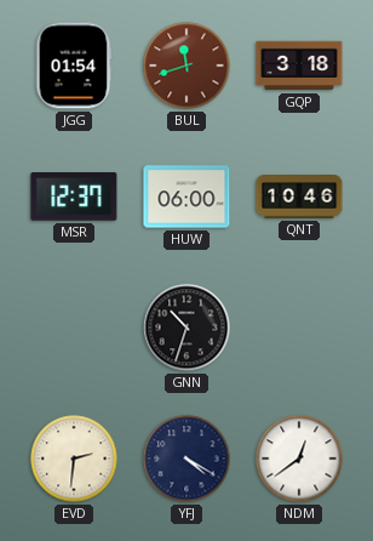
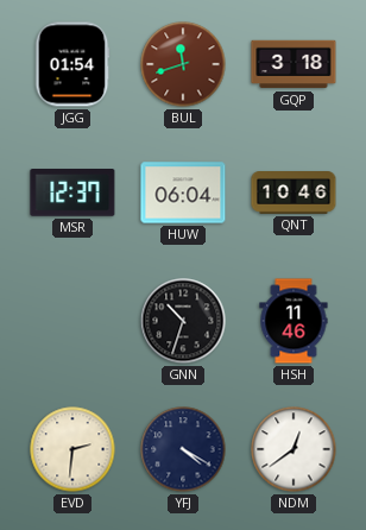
HUW: 06:00 -> 06:04
HSH: none -> 11:46
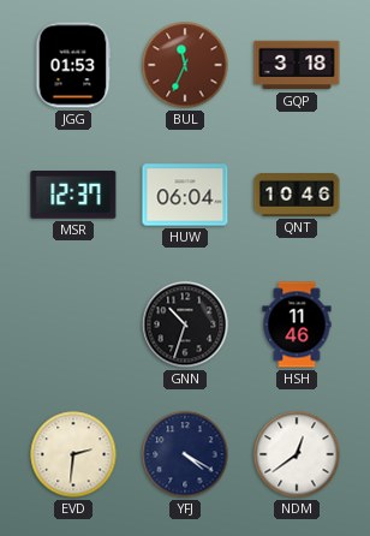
JGG: 01:54 -> 01:53
BUL: 11:42 -> 11:34
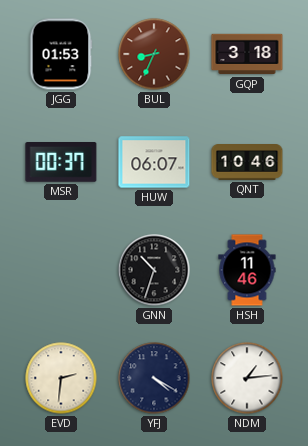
BUL: 11:34 -> 8:34
MSR: 12:37 -> 00:37
HUW: 06:04 -> 06:07
NDM: 12:39 -> 1:14
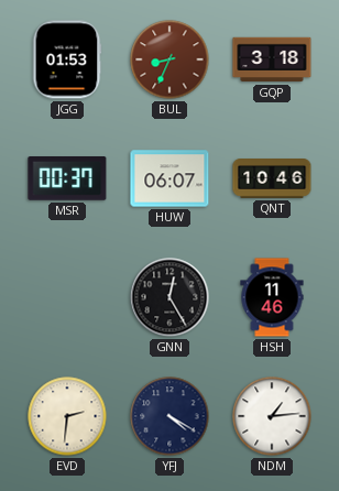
GNN: 10:33 -> 12:25
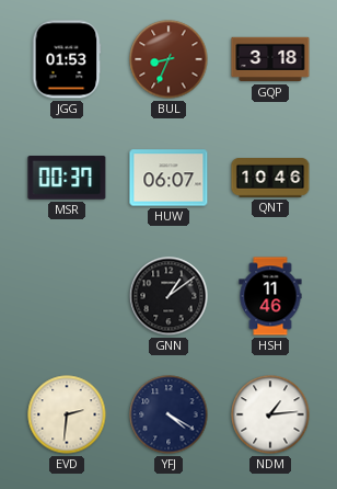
GNN: 12:25 -> 1:09
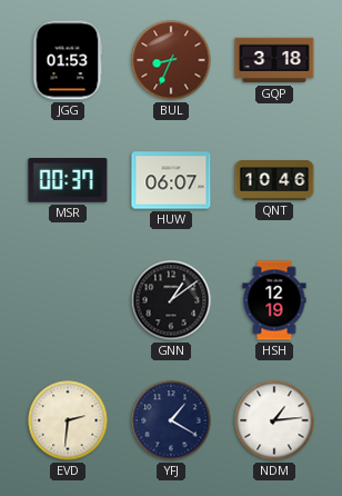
HSH: 11:46 -> 12:19
YFJ: 4:20 -> 1:20
